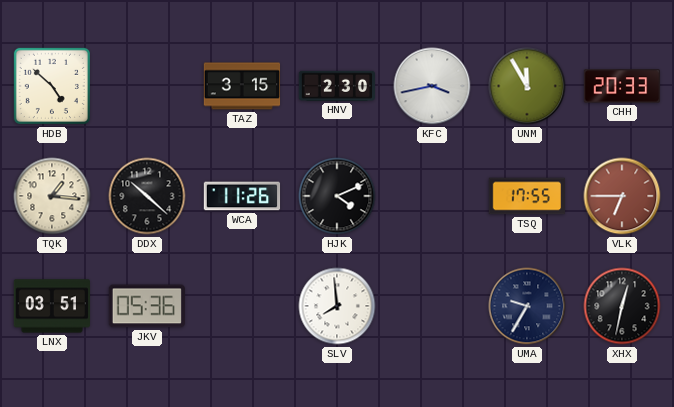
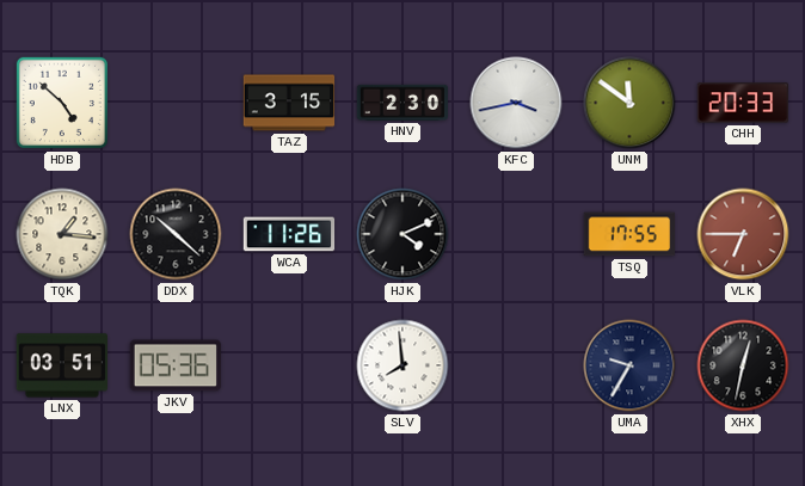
UNM: 11:55 -> 11:51
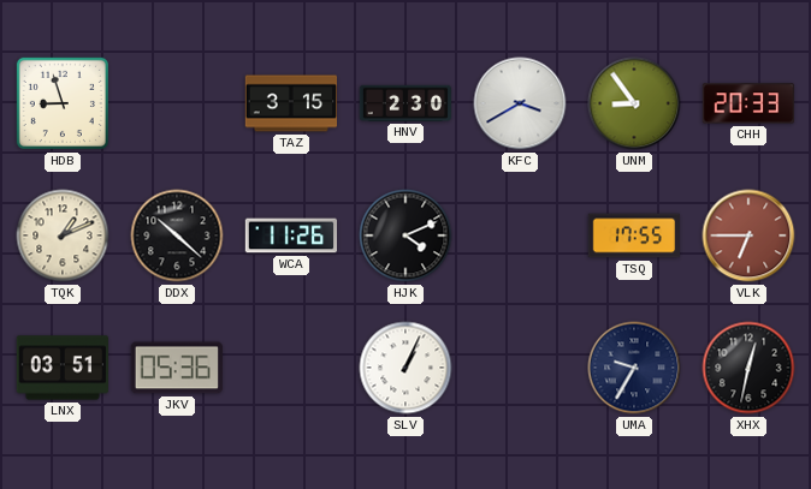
HDB: 4:52 -> 8:57
KFC: 3:43 -> 3:40
UNM: 11:51 -> 8:54
TQK: 1:16 -> 1:11
SLV: 7:59 -> 1:04
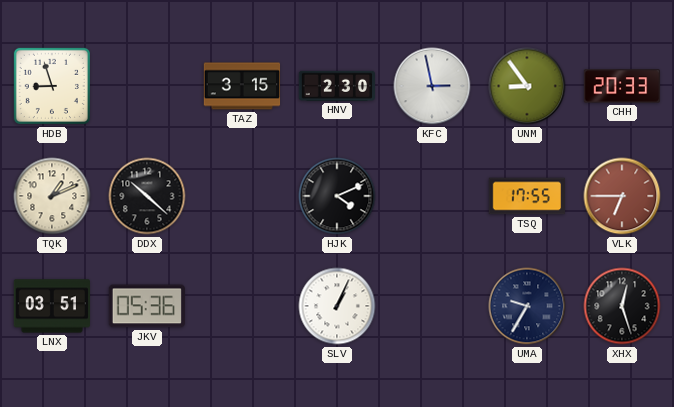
KFC: 3:40 -> 2:58
WCA: 11:26 -> none
XHX: 12:32 -> 12:27
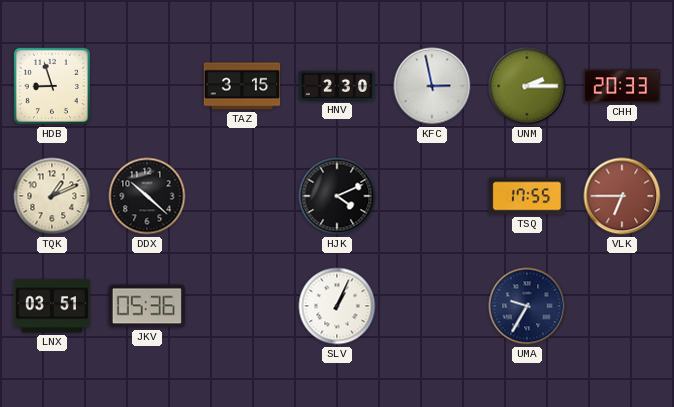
UNM: 8:54 -> 2:15
XHX: 12:27 -> none
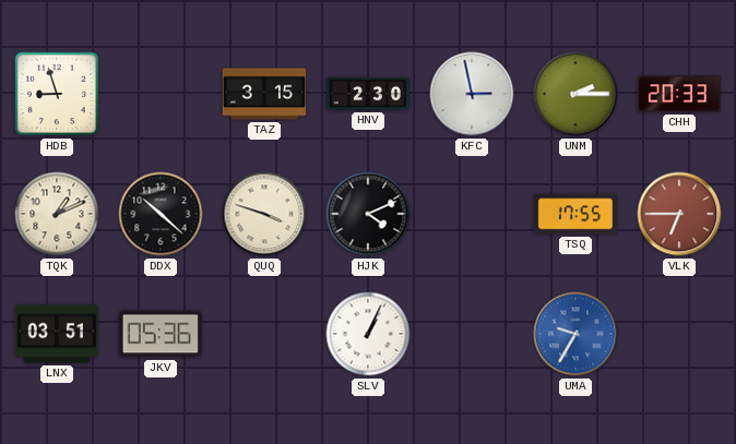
QUQ: none -> 3:48
UMA dial: navy -> blue
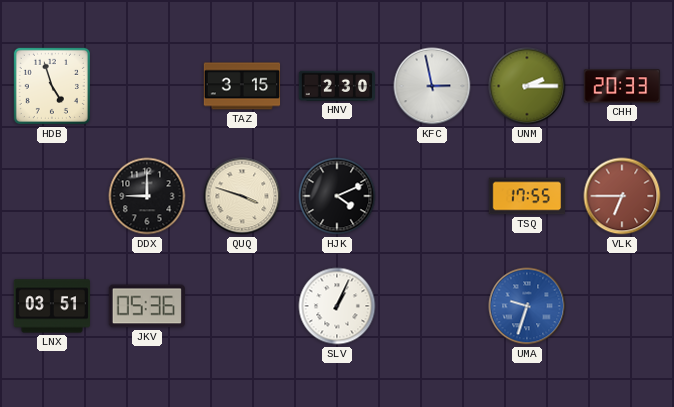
HDB: 8:57 -> 4:57
TQK: 1:11 -> none
DDX: 10:22 -> 9:00
UMA: 9:35 -> 9:33
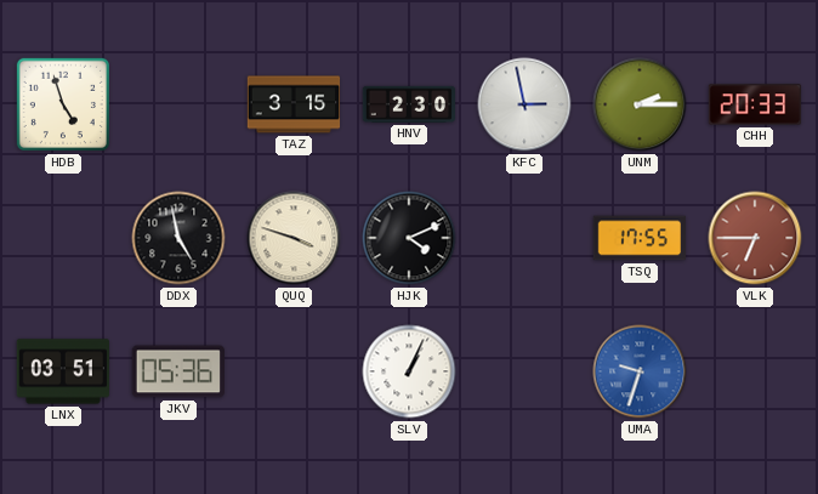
DDX: 9:00 -> 4:58
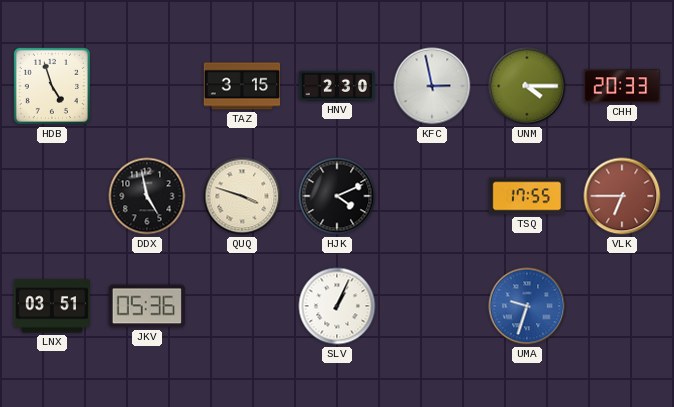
UNM: 2:15 -> 4:15
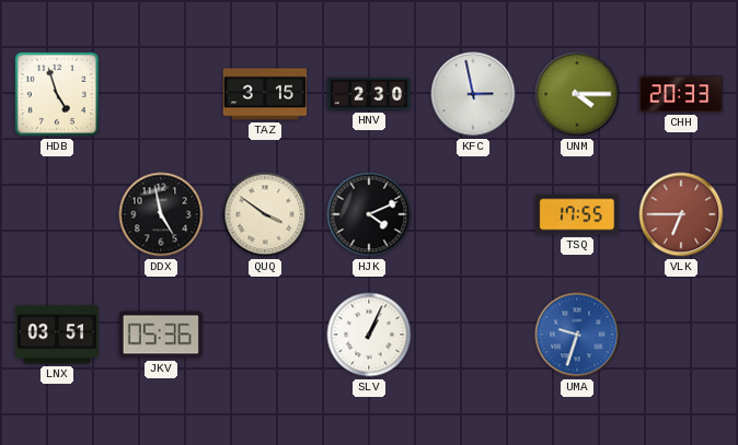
QUQ: 3:48 -> 3:51
